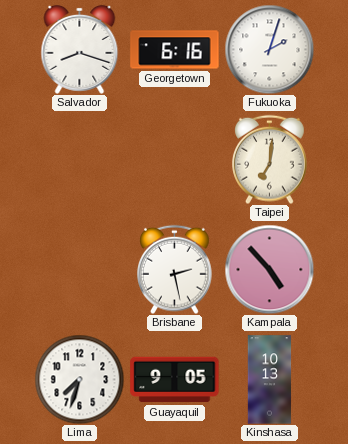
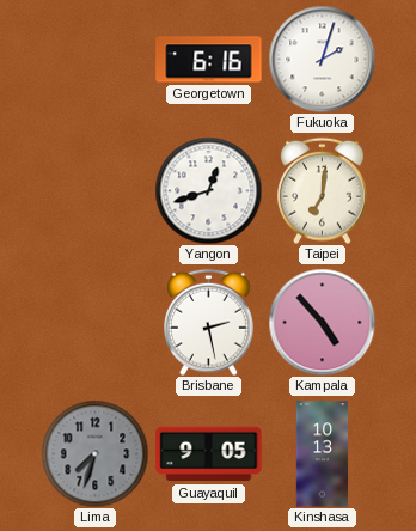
Salvador: 8:18 -> none
Yangon: none -> 12:42
Lima dial: white -> grey
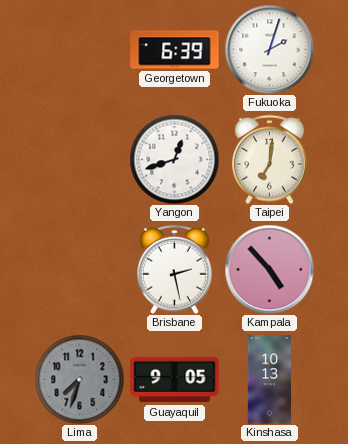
Georgetown: 6:16 -> 6:39
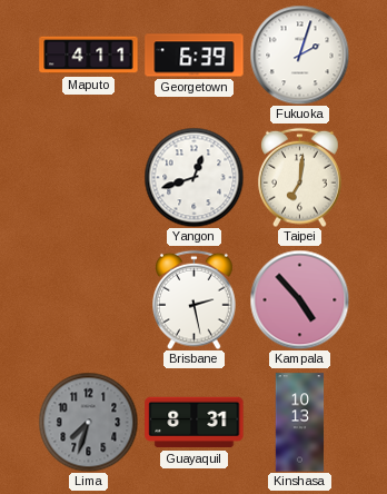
Maputo: none -> 4:11
Guayaquil: 9:05 -> 8:31
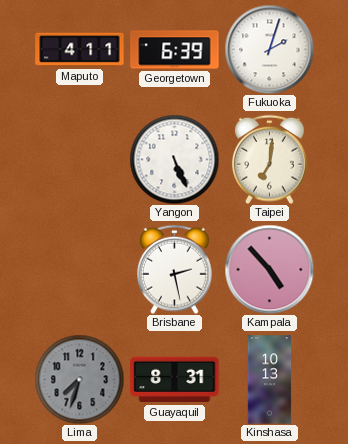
Yangon: 12:42 -> 5:26
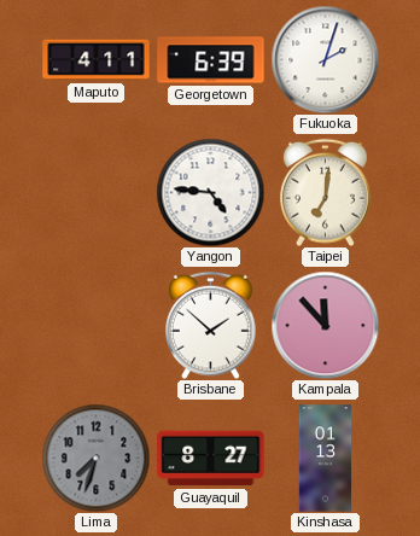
Yangon: 5:26 -> 4:46
Brisbane: 2:28 -> 1:52
Kampala: 4:53 -> 11:53
Guayaquil: 8:31 -> 8:27
Kinshasa: 10:13 -> 01:13
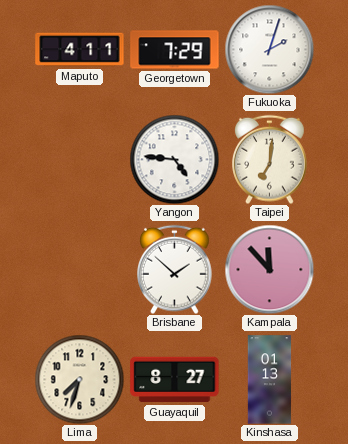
Georgetown: 6:39 -> 7:29
Lima dial: grey -> cream
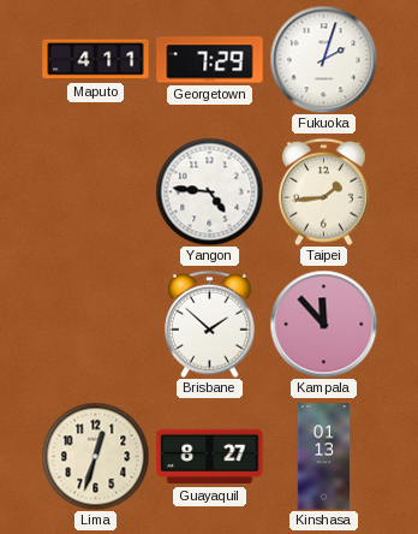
Taipei: 7:01 -> 1:44
Lima: 7:33 -> 12:33
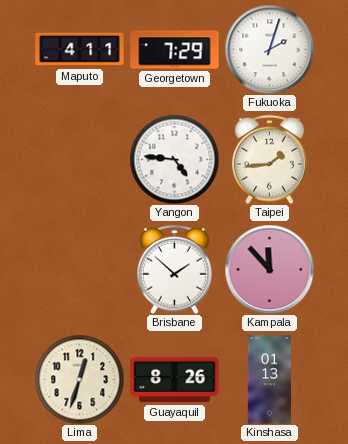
Guayaquil: 8:27 -> 8:26
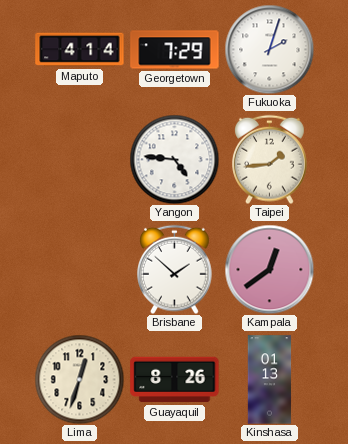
Maputo: 4:11 -> 4:14
Kampala: 11:53 -> 12:39
